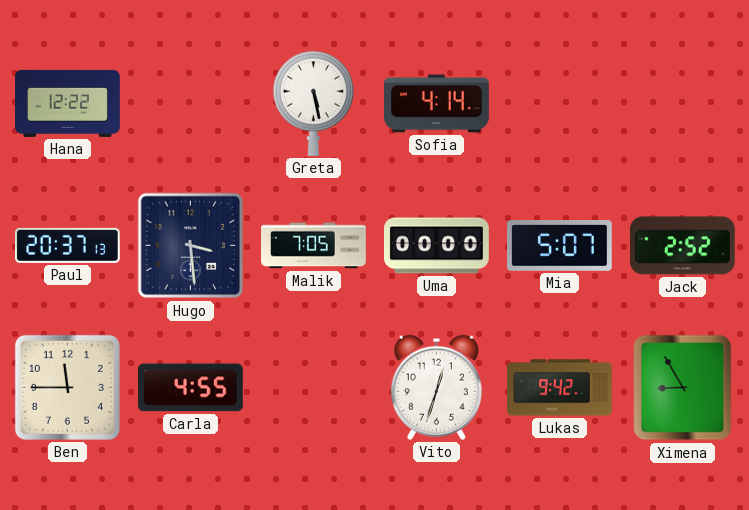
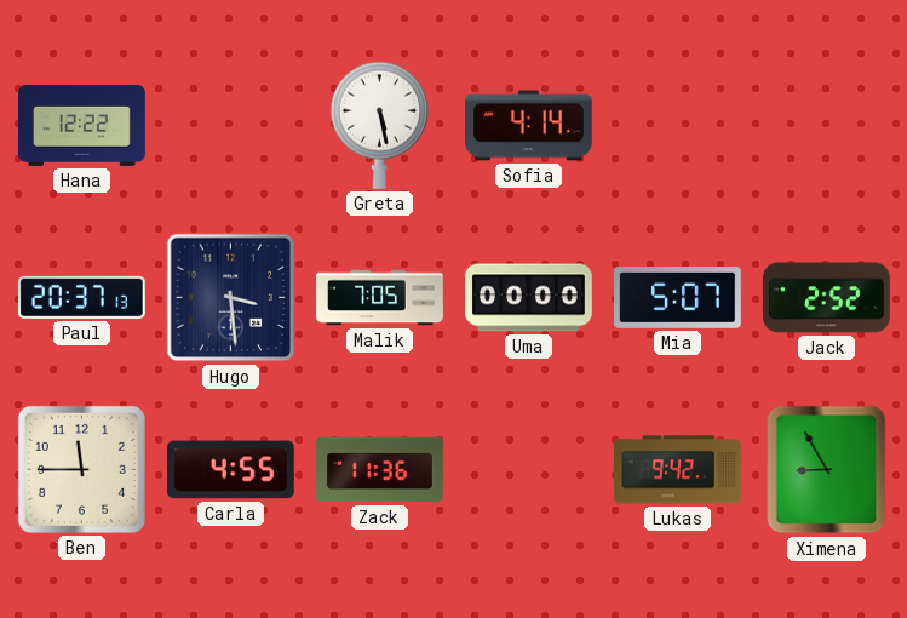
Zack: none -> 11:36
Vito: 12:33 -> none
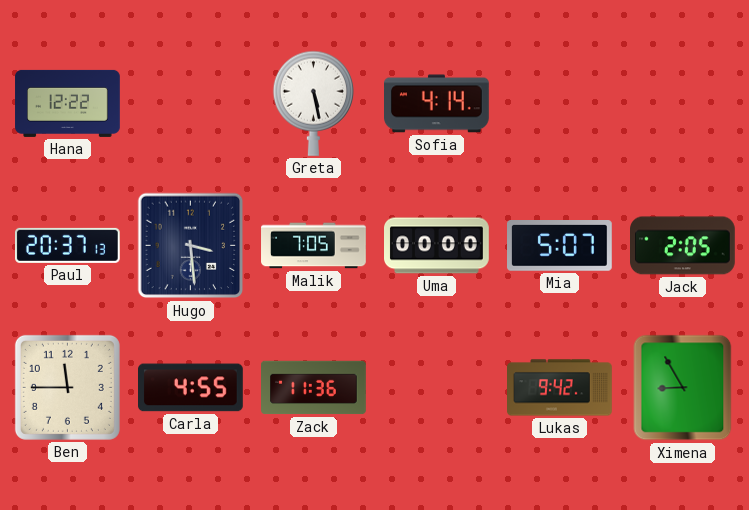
Jack: 2:52 -> 2:05
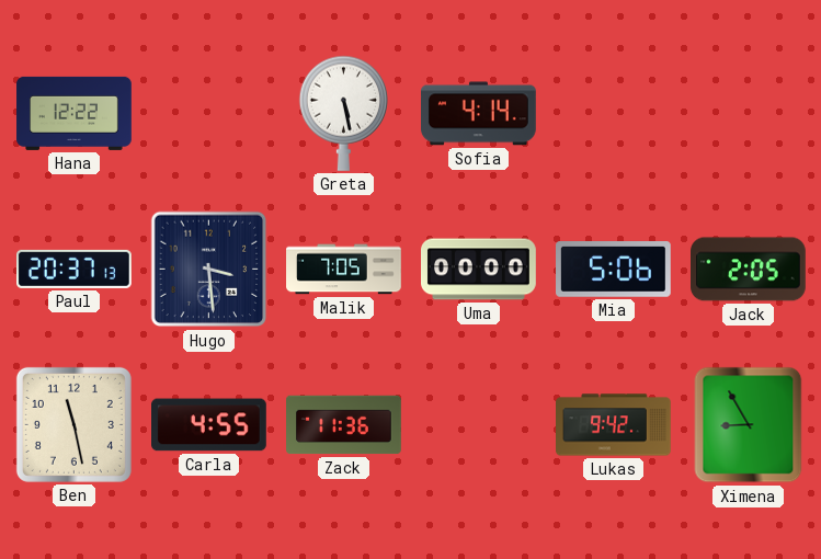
Mia: 5:07 -> 5:06
Ben: 11:45 -> 11:28
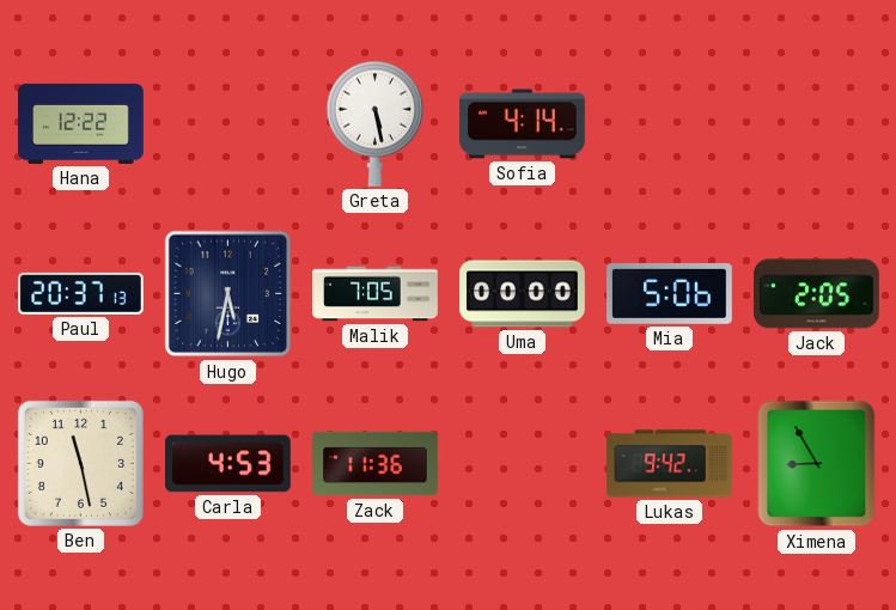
Hugo: 3:29 -> 5:32
Carla: 4:55 -> 4:53
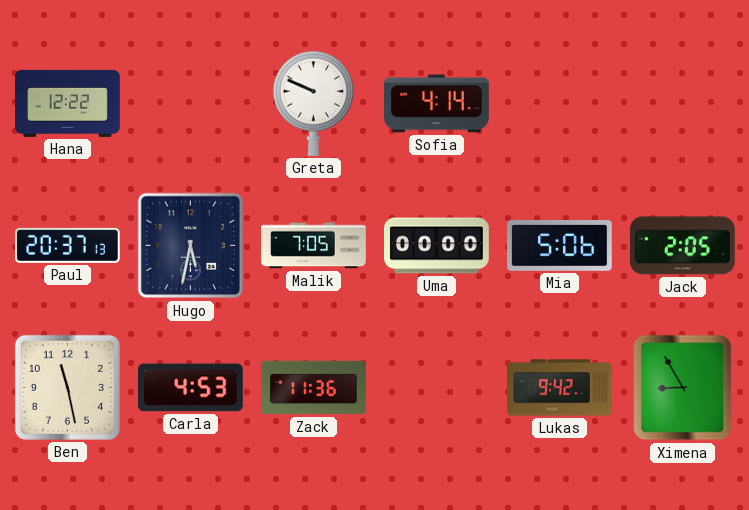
Greta: 5:28 -> 9:49
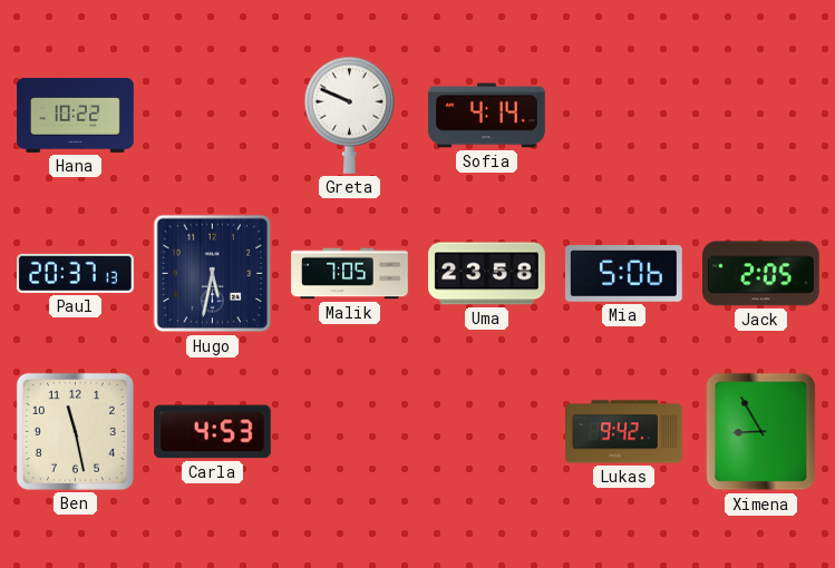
Hana: 12:22 -> 10:22
Uma: 00:00 -> 23:58
Zack: 11:36 -> none
